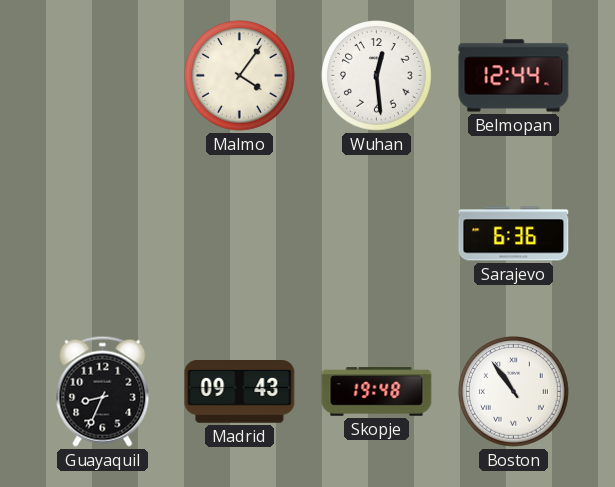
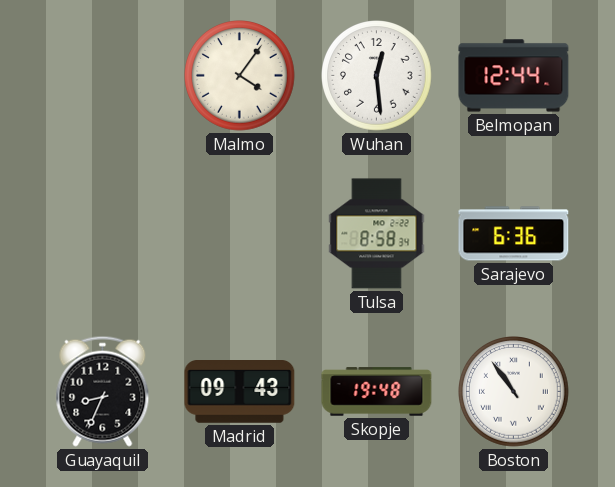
Tulsa: none -> 8:58
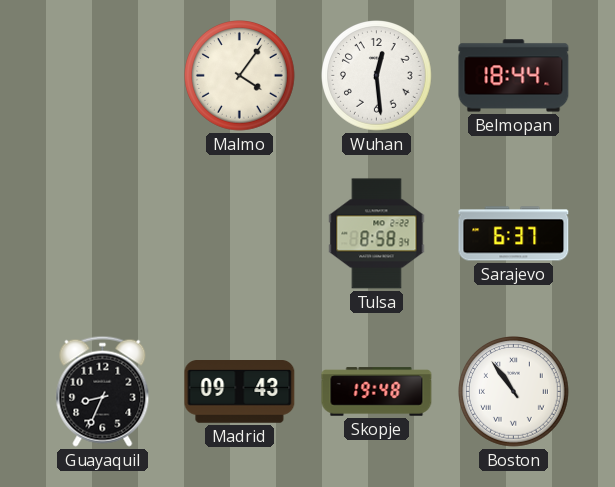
Belmopan: 12:44 -> 18:44
Sarajevo: 6:36 -> 6:37
